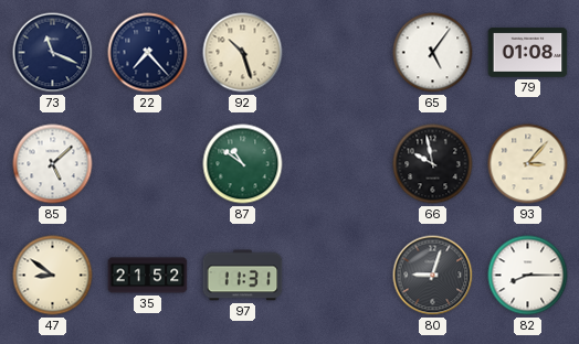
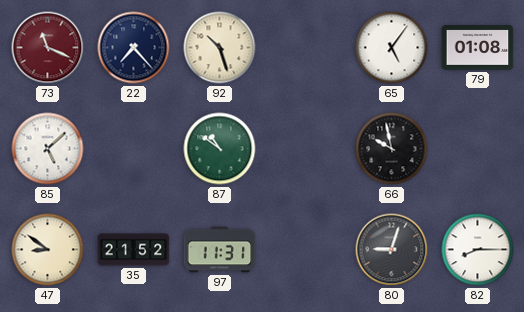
73 dial: navy -> burgundy
93: 3:07 -> none
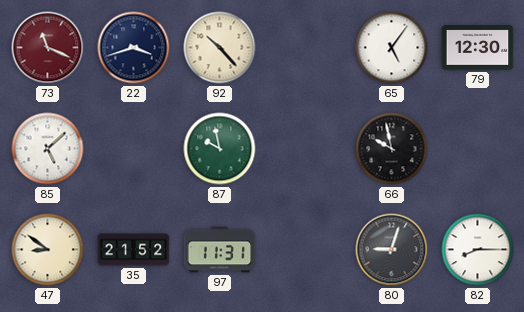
22: 7:23 -> 3:42
92: 10:27 -> 10:23
79: 01:08 -> 12:30
87: 10:51 -> 9:58
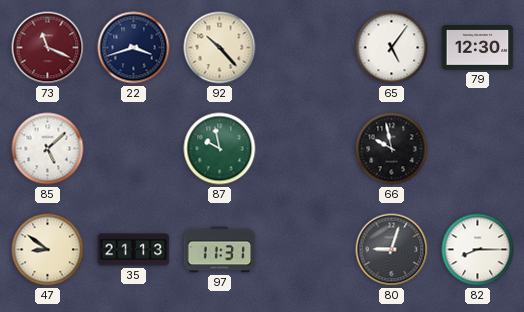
35: 21:52 -> 21:13
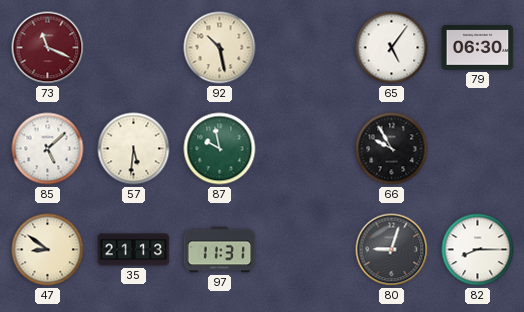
22: 3:42 -> none
92: 10:23 -> 10:28
79: 12:30 -> 06:30
57: none -> 5:31
66: 9:58 -> 9:55
